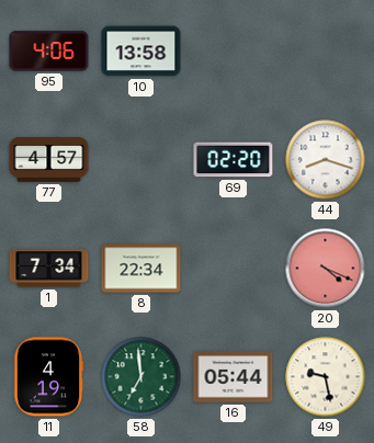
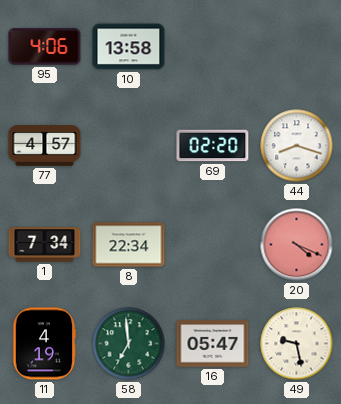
16: 05:44 -> 05:47
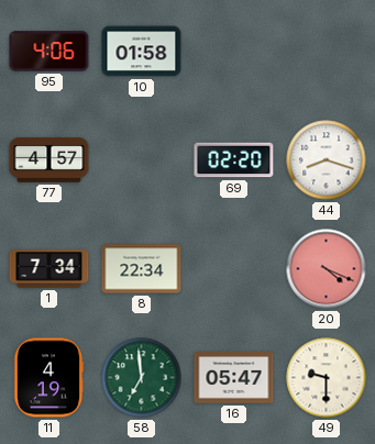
10: 13:58 -> 01:58
49: 9:28 -> 9:30
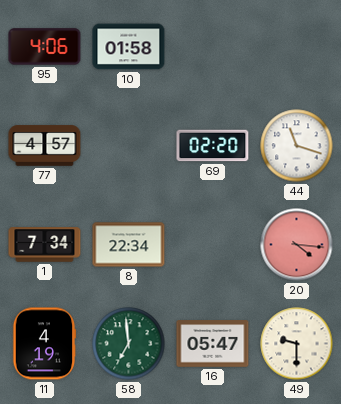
44: 8:18 -> 11:18
20: 4:19 -> 4:16
